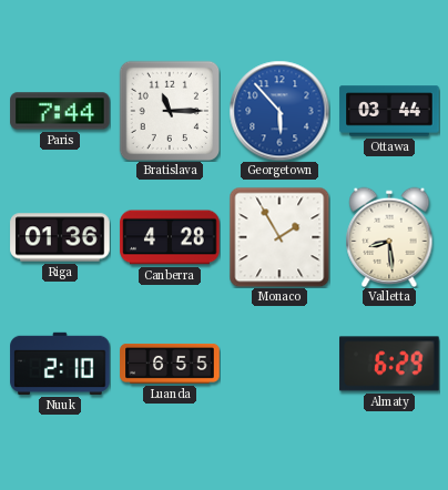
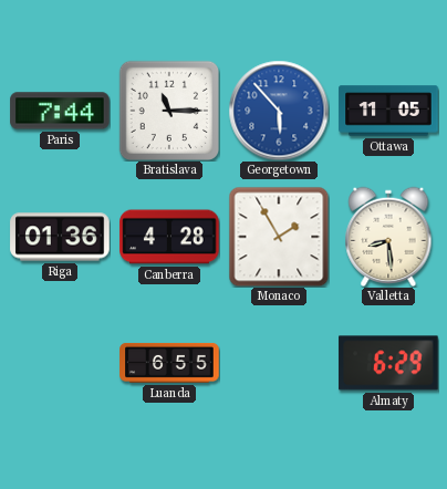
Ottawa: 03:44 -> 11:05
Nuuk: 2:10 -> none
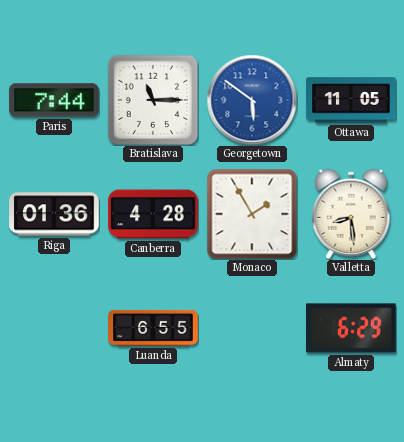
Georgetown: 5:53 -> 5:51
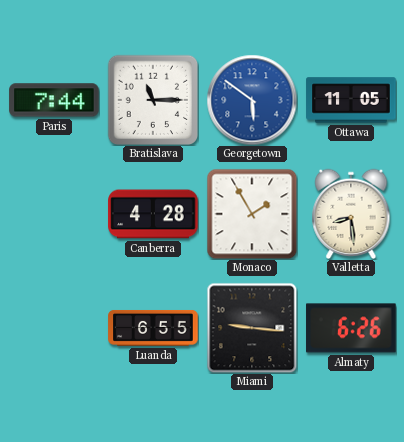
Riga: 01:36 -> none
Miami: none -> 9:16
Almaty: 6:29 -> 6:26
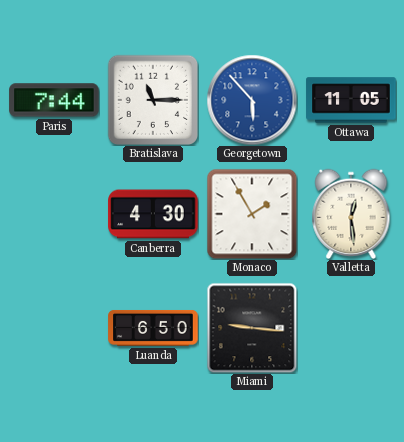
Georgetown: 5:51 -> 5:53
Canberra: 4:28 -> 4:30
Valletta: 8:29 -> 12:29
Luanda: 6:55 -> 6:50
Almaty: 6:26 -> none
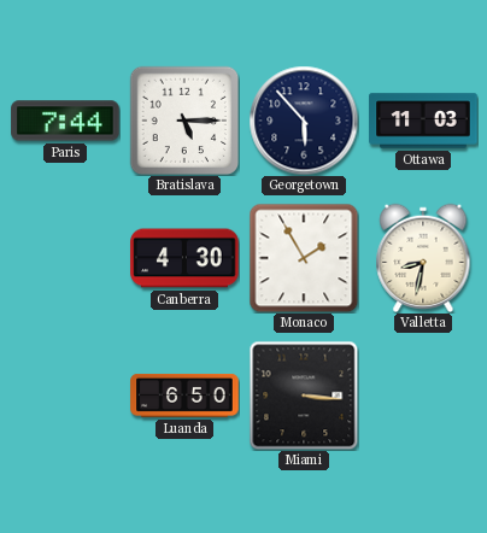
Bratislava: 11:15 -> 5:15
Georgetown dial: blue -> navy
Ottawa: 11:05 -> 11:03
Valletta: 12:29 -> 8:32
Miami: 9:16 -> 3:16
